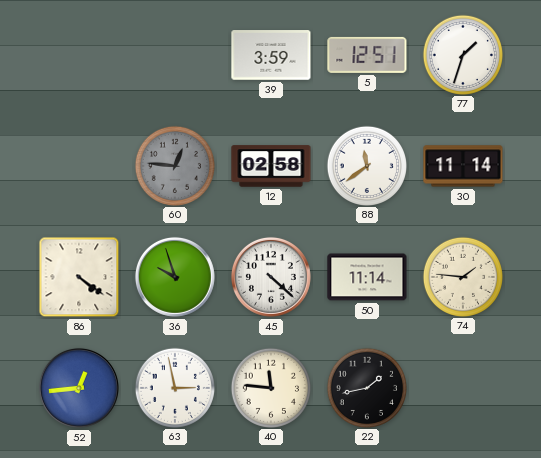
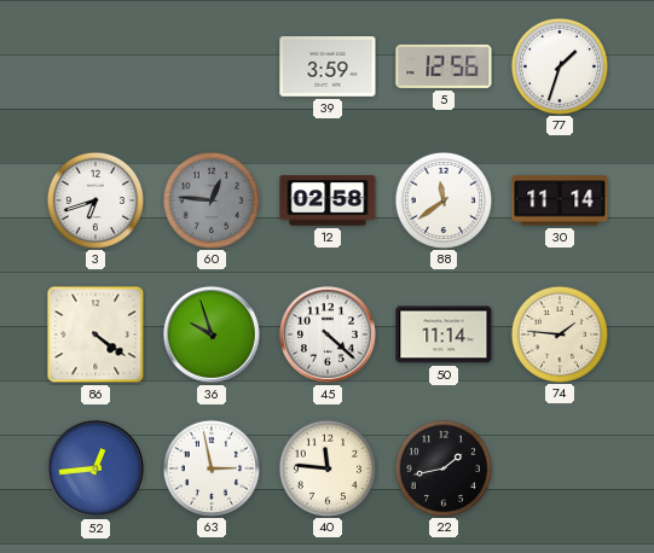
5: 12:51 -> 12:56
3: none -> 6:42
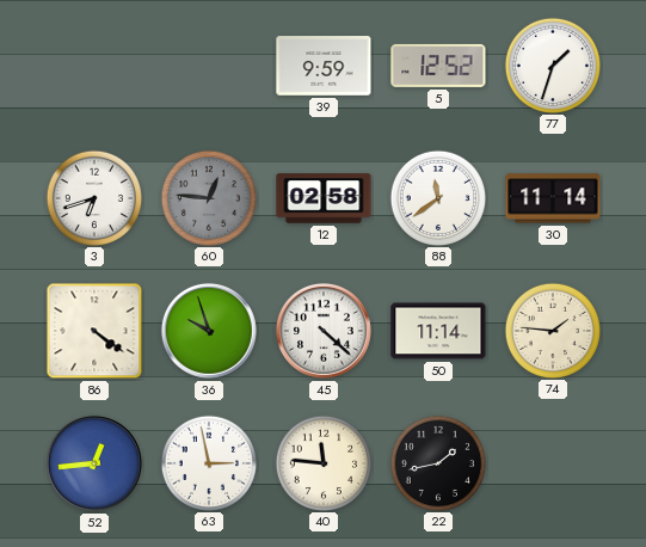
39: 3:59 -> 9:59
5: 12:56 -> 12:52
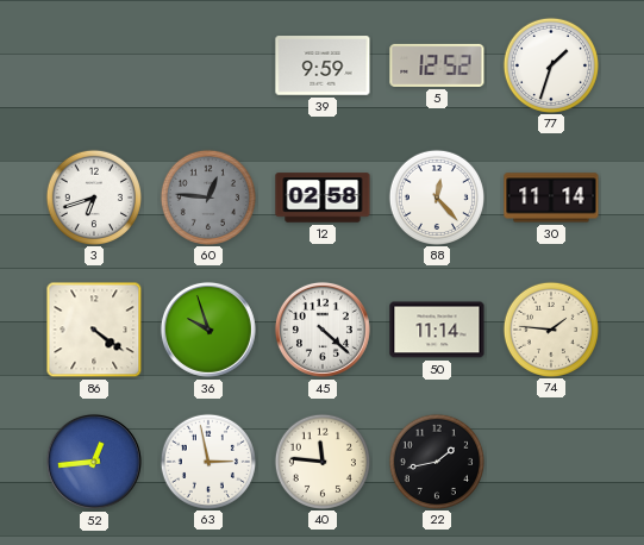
88: 11:39 -> 12:23
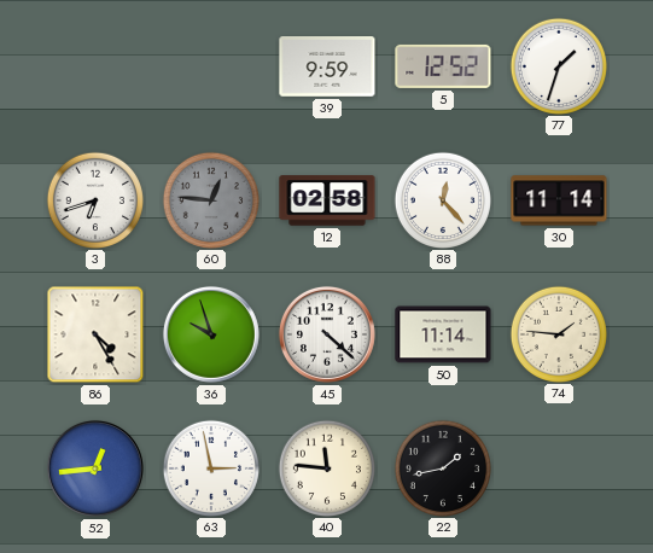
86: 4:21 -> 4:25
